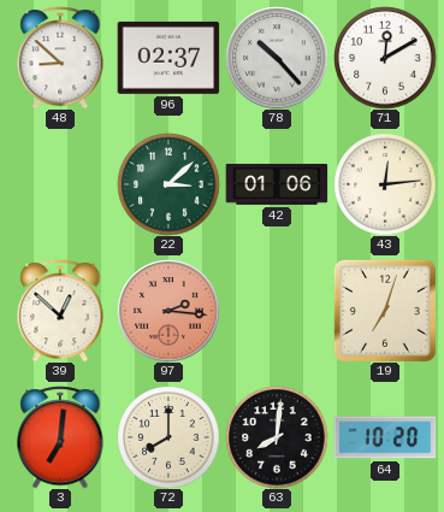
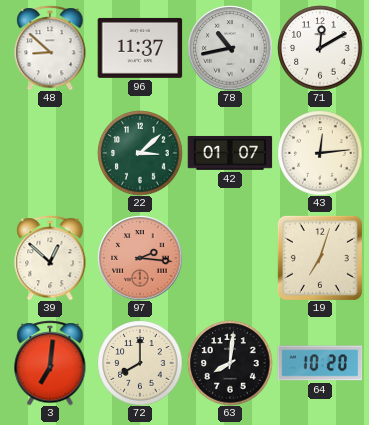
96: 02:37 -> 11:37
78: 10:23 -> 10:43
42: 01:06 -> 01:07
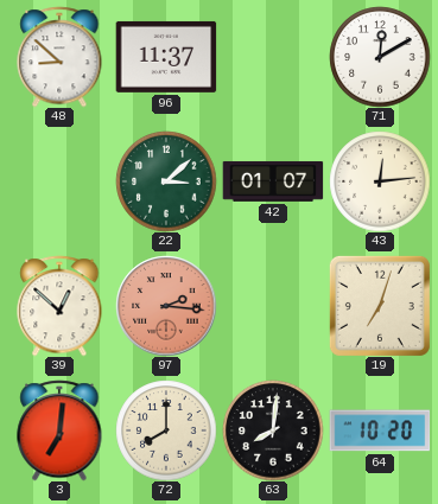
78: 10:43 -> none
